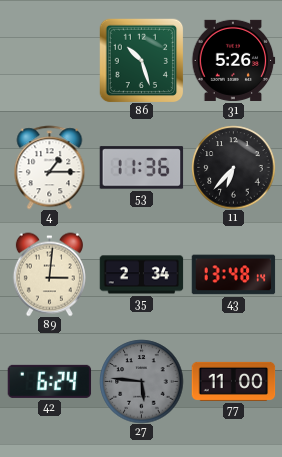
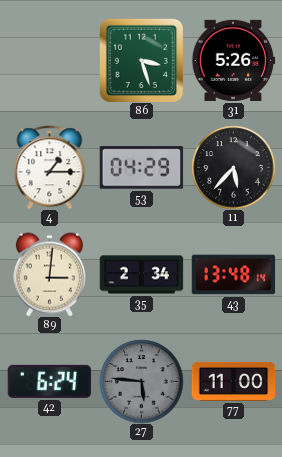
86: 10:27 -> 3:27
53: 11:36 -> 04:29
11: 6:37 -> 5:37
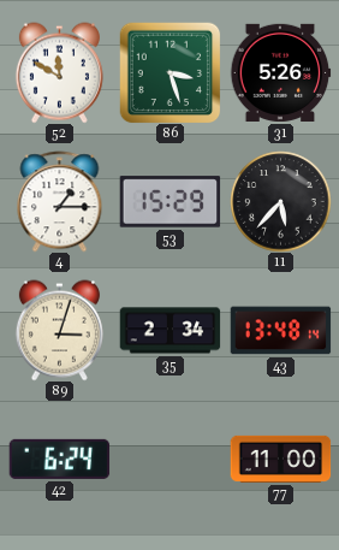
52: none -> 11:50
53: 04:29 -> 15:29
89: 3:01 -> 3:03
27: 5:46 -> none
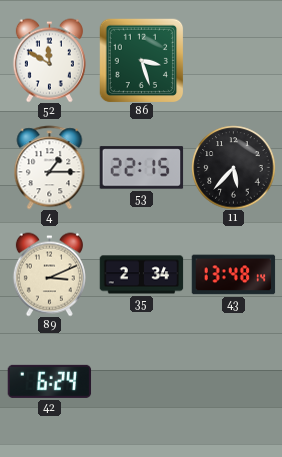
31: 5:26 -> none
53: 15:29 -> 22:15
89: 3:03 -> 3:11
77: 11:00 -> none
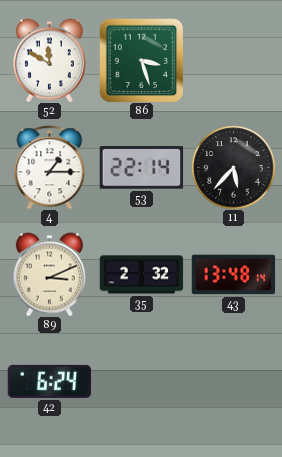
53: 22:15 -> 22:14
35: 2:34 -> 2:32
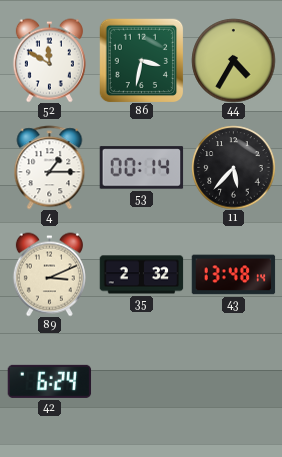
86: 3:27 -> 3:32
44: none -> 4:35
53: 22:14 -> 00:14
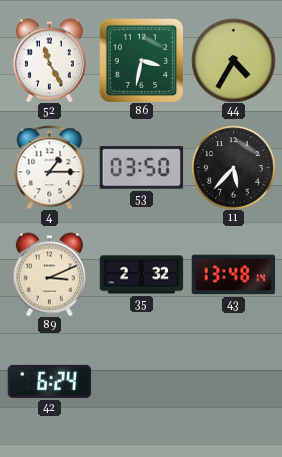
52: 11:50 -> 11:25
53: 00:14 -> 03:50
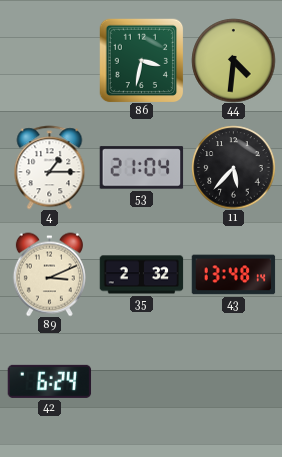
52: 11:25 -> none
44: 4:35 -> 4:31
53: 03:50 -> 21:04
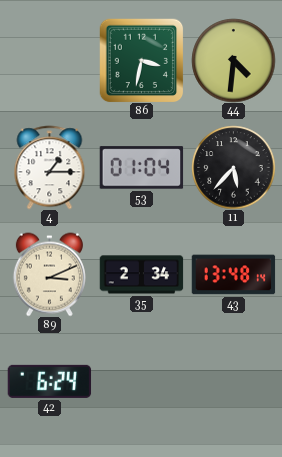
53: 21:04 -> 01:04
35: 2:32 -> 2:34
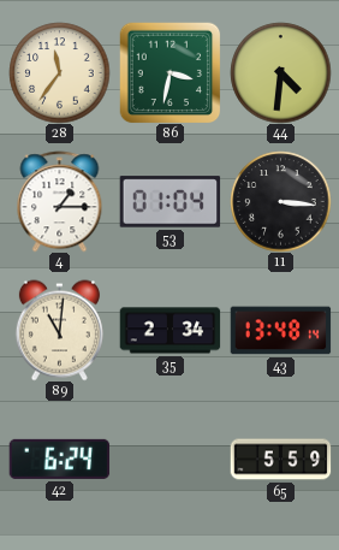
28: none -> 11:36
11: 5:37 -> 3:16
89: 3:11 -> 11:01
65: none -> 5:59
